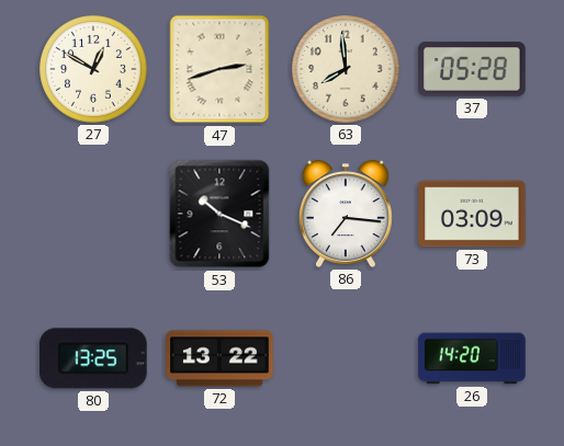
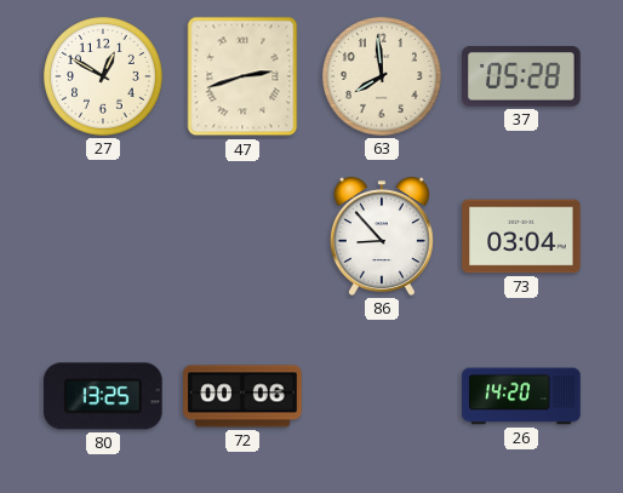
53: 10:19 -> none
86: 7:16 -> 8:53
73: 03:09 -> 03:04
72: 13:22 -> 00:06
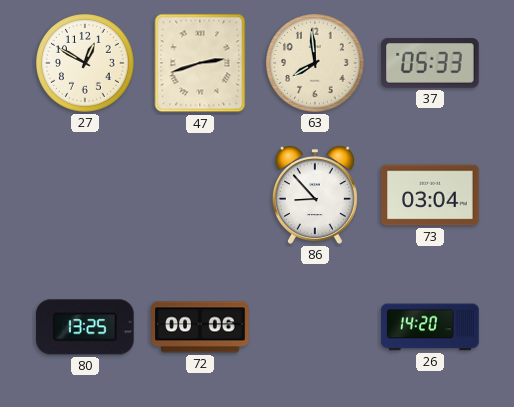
37: 05:28 -> 05:33
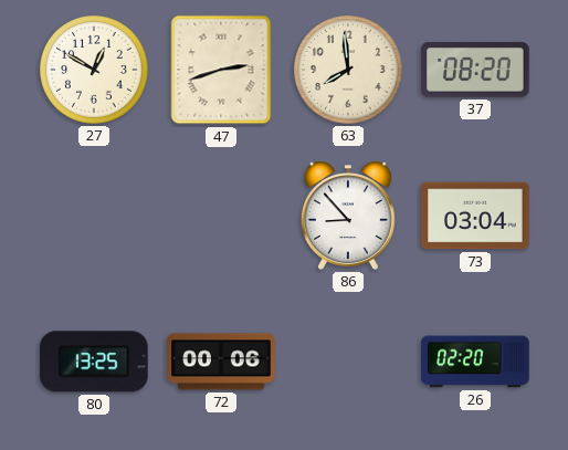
37: 05:33 -> 08:20
26: 14:20 -> 02:20
